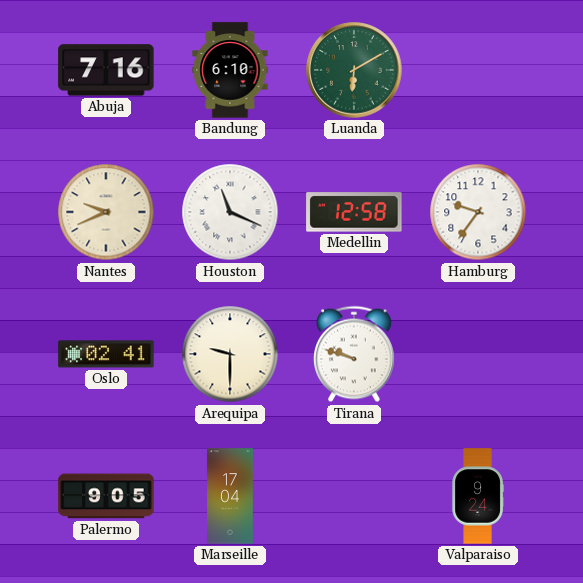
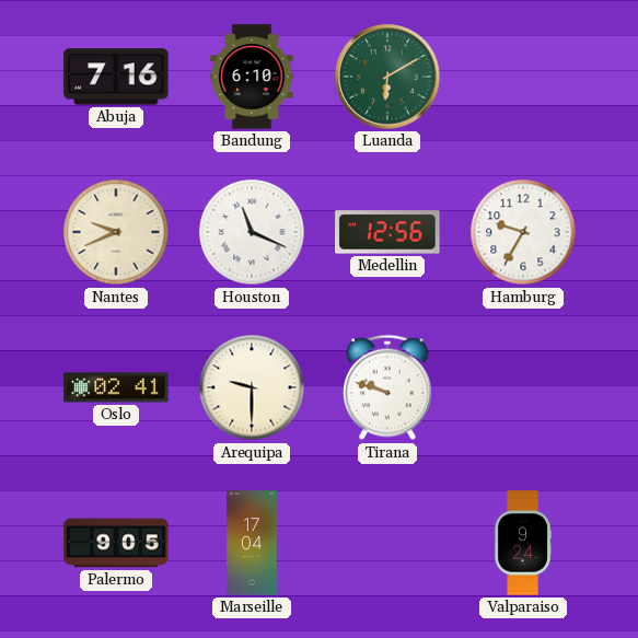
Medellin: 12:58 -> 12:56
Hamburg: 9:36 -> 9:35
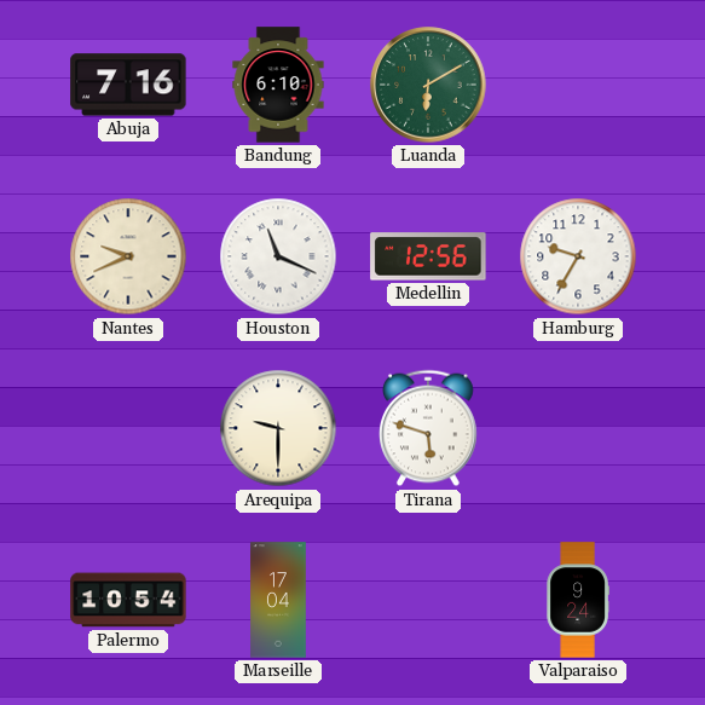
Oslo: 02:41 -> none
Tirana: 9:48 -> 5:48
Palermo: 9:05 -> 10:54
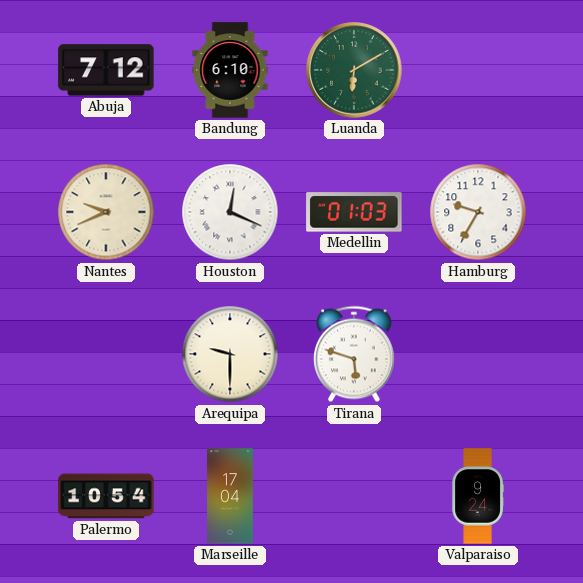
Abuja: 7:16 -> 7:12
Houston: 11:19 -> 12:19
Medellin: 12:56 -> 01:03
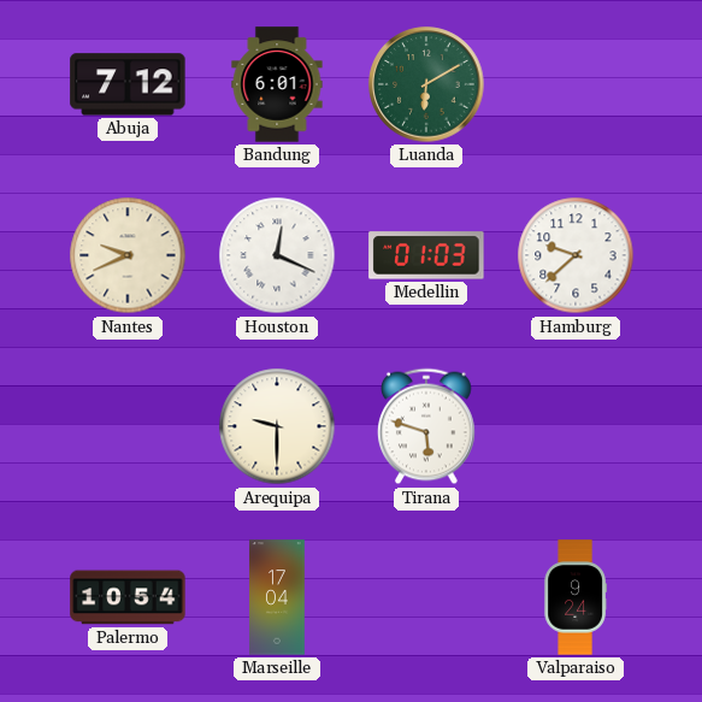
Bandung: 6:10 -> 6:01
Hamburg: 9:35 -> 9:38
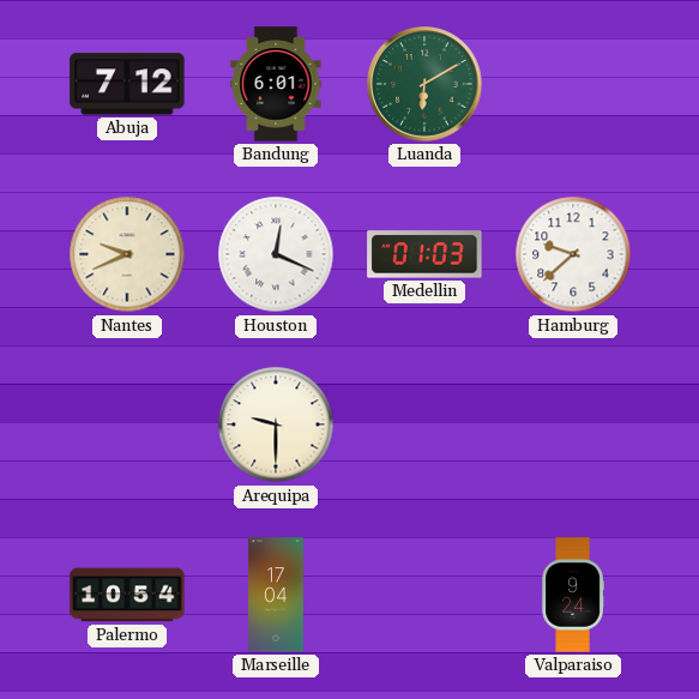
Tirana: 5:48 -> none
